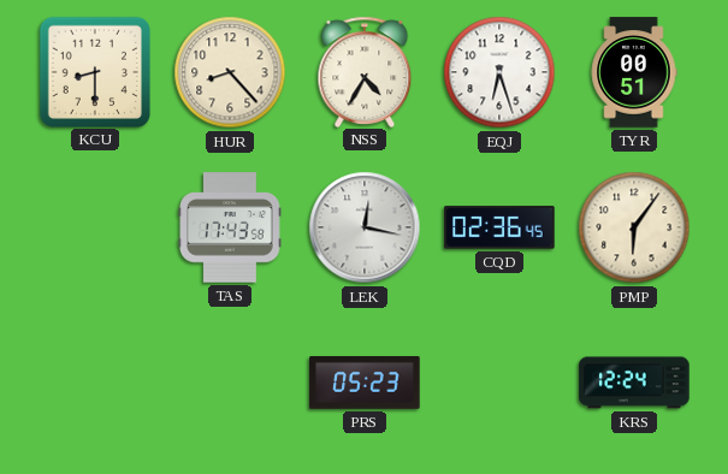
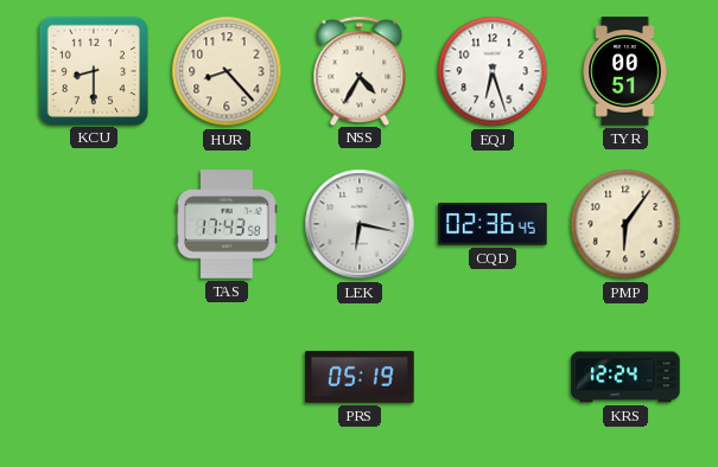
LEK: 12:17 -> 6:17
PRS: 05:23 -> 05:19
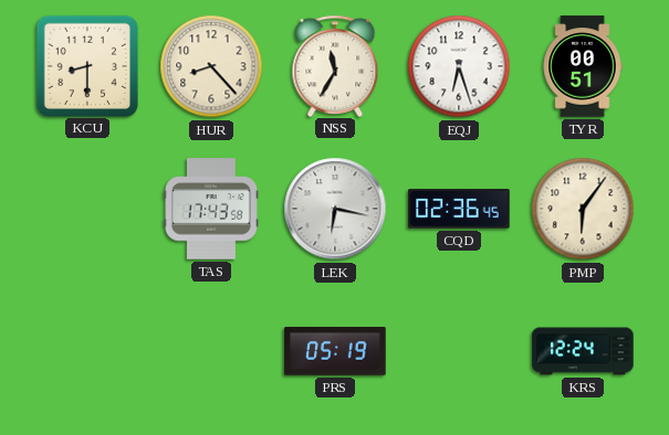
NSS: 4:35 -> 11:35
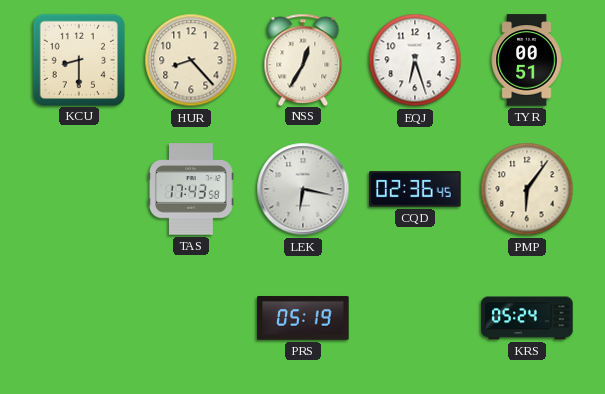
NSS: 11:35 -> 12:35
KRS: 12:24 -> 05:24
